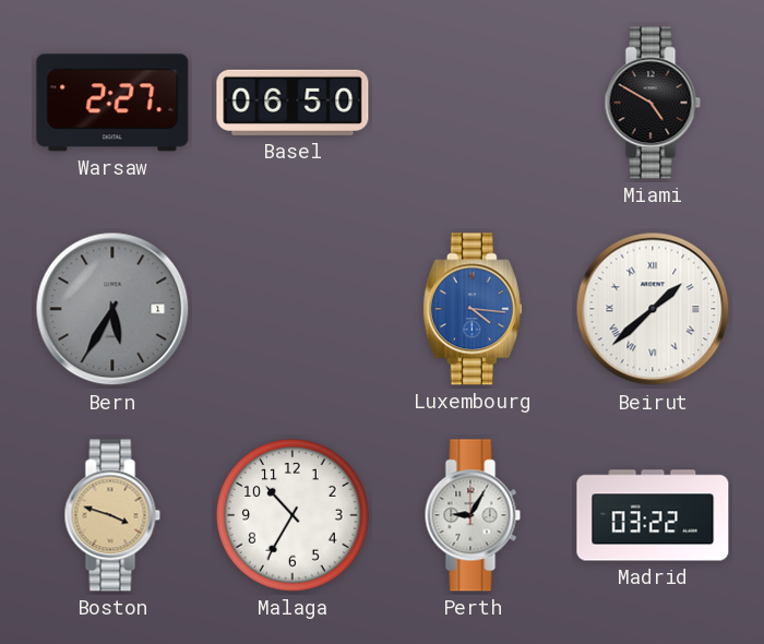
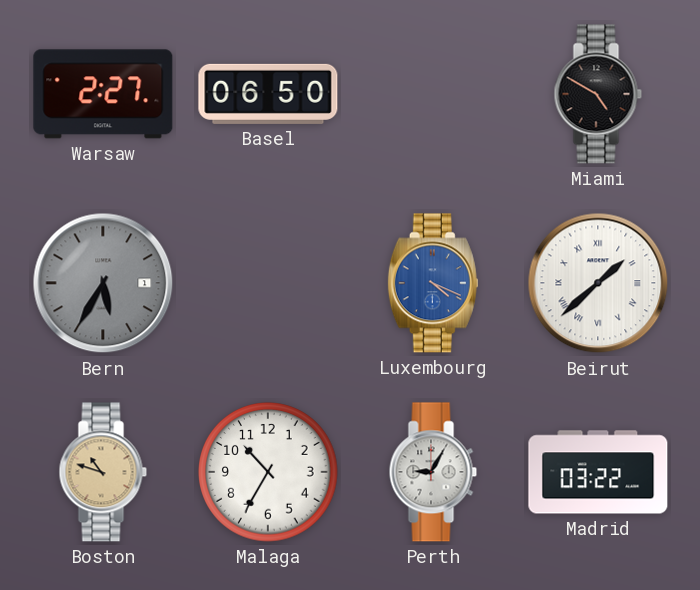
Luxembourg: 4:16 -> 4:19
Boston: 3:48 -> 10:48
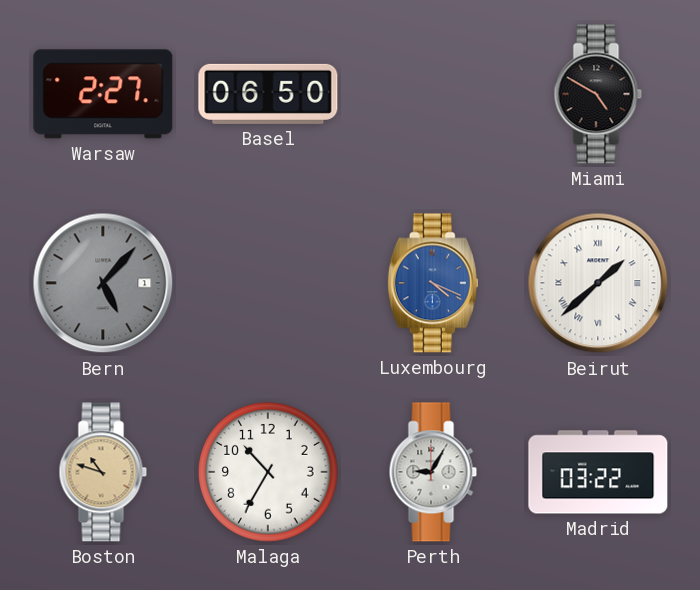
Bern: 5:35 -> 5:07
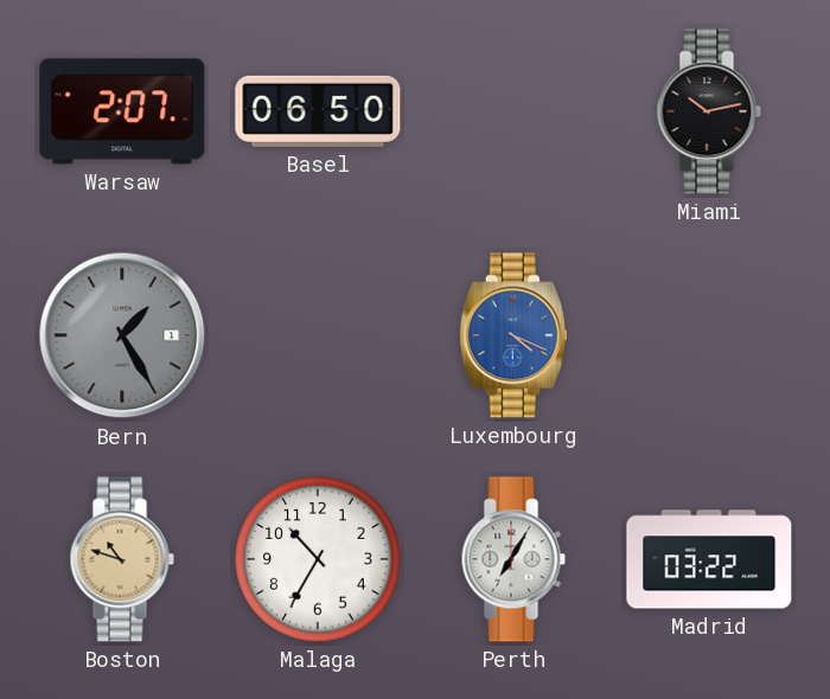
Warsaw: 2:27 -> 2:07
Miami: 4:50 -> 10:13
Bern: 5:07 -> 1:25
Beirut: 1:38 -> none
Perth: 9:05 -> 7:05
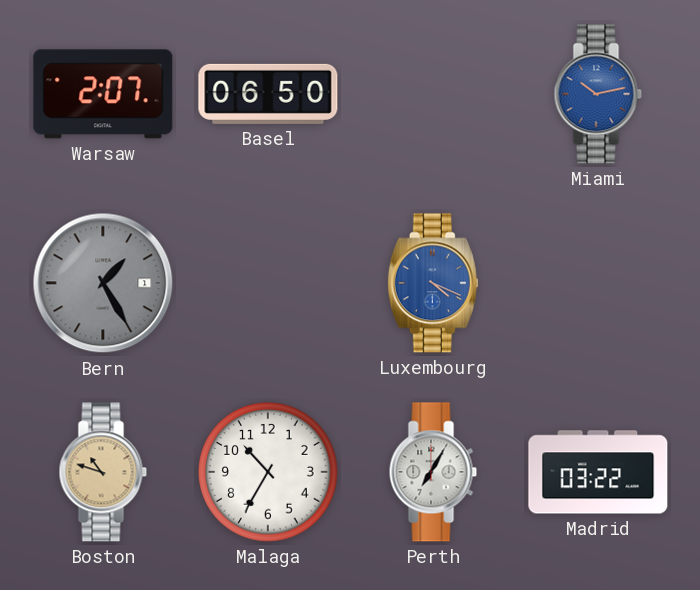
Miami dial: black -> blue
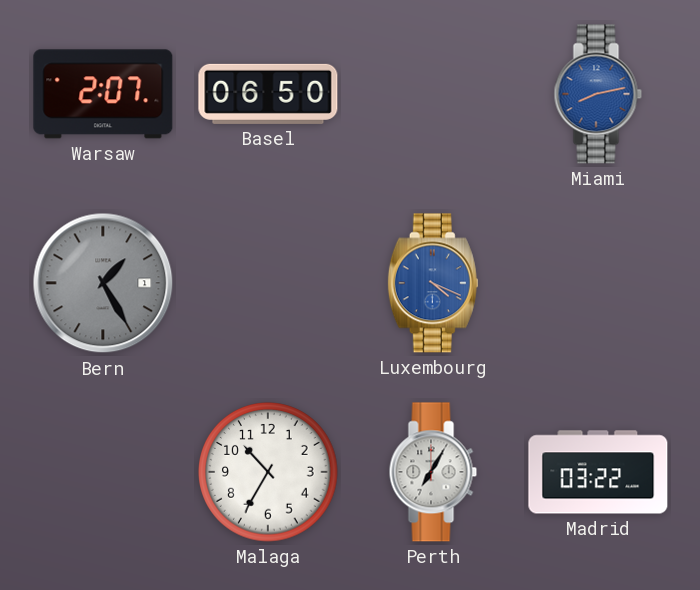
Miami: 10:13 -> 8:13
Boston: 10:48 -> none
